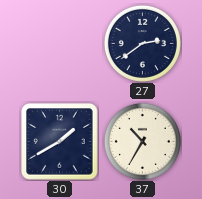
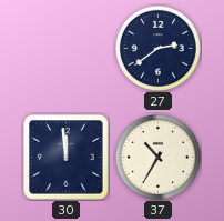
30: 1:40 -> 11:59
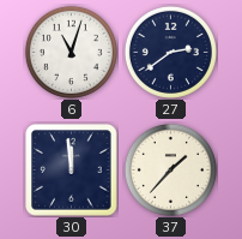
6: none -> 11:03
37: 10:35 -> 1:37
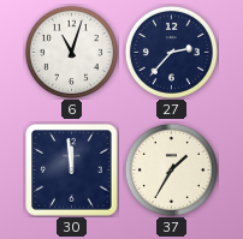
27: 2:39 -> 2:37
37: 1:37 -> 1:35
